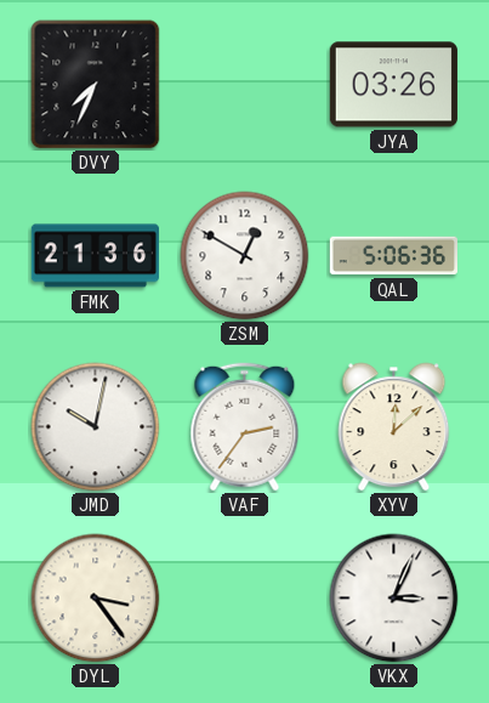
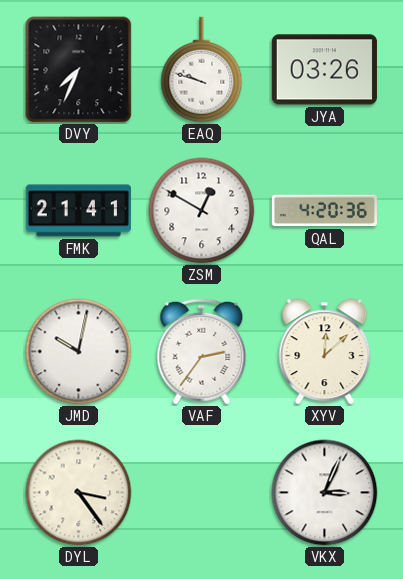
EAQ: none -> 9:48
FMK: 21:36 -> 21:41
QAL: 5:06 -> 4:20
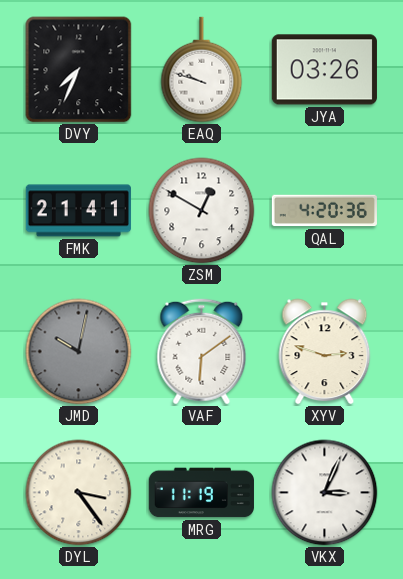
JMD dial: white -> grey
VAF: 2:36 -> 6:09
XYV: 12:08 -> 2:48
MRG: none -> 11:19
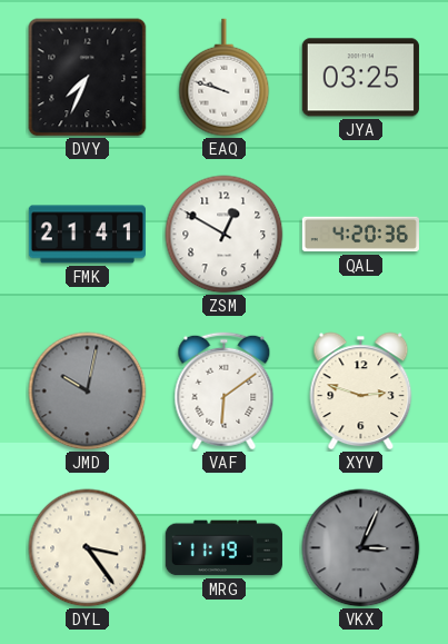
JYA: 03:26 -> 03:25
VKX dial: white -> grey
